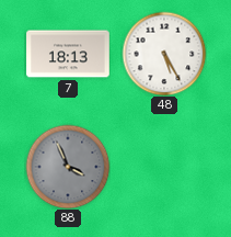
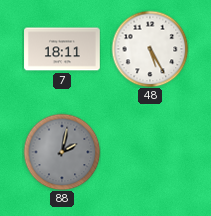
7: 18:13 -> 18:11
88: 3:56 -> 2:02
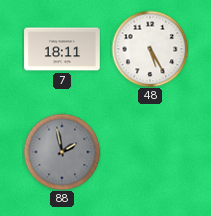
88: 2:02 -> 1:58
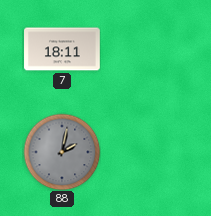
48: 5:25 -> none
88: 1:58 -> 2:02
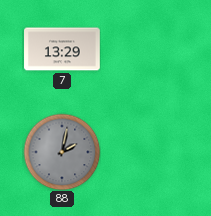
7: 18:11 -> 13:29
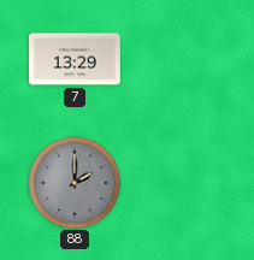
88: 2:02 -> 2:00
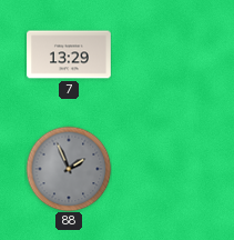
88: 2:00 -> 1:56
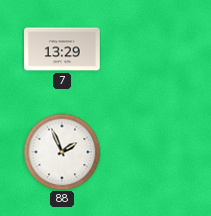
88 dial: grey -> white
